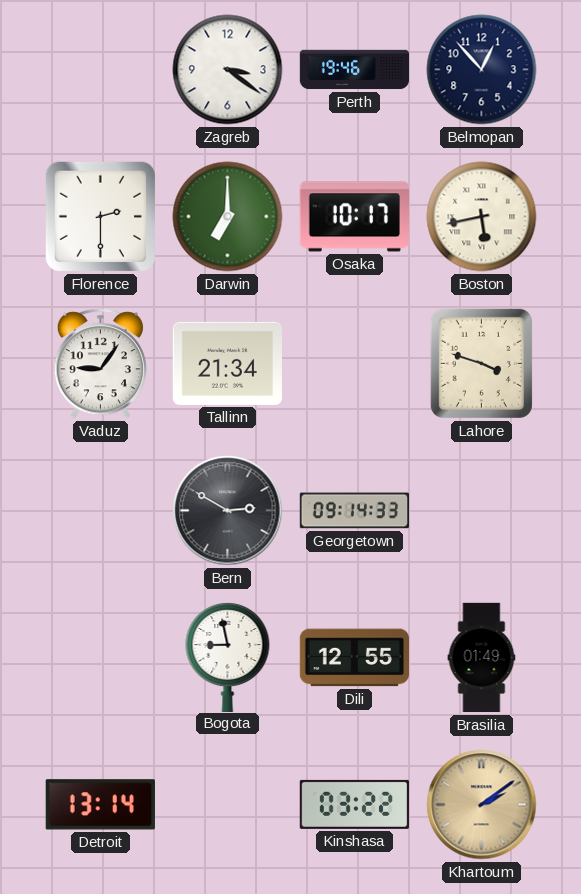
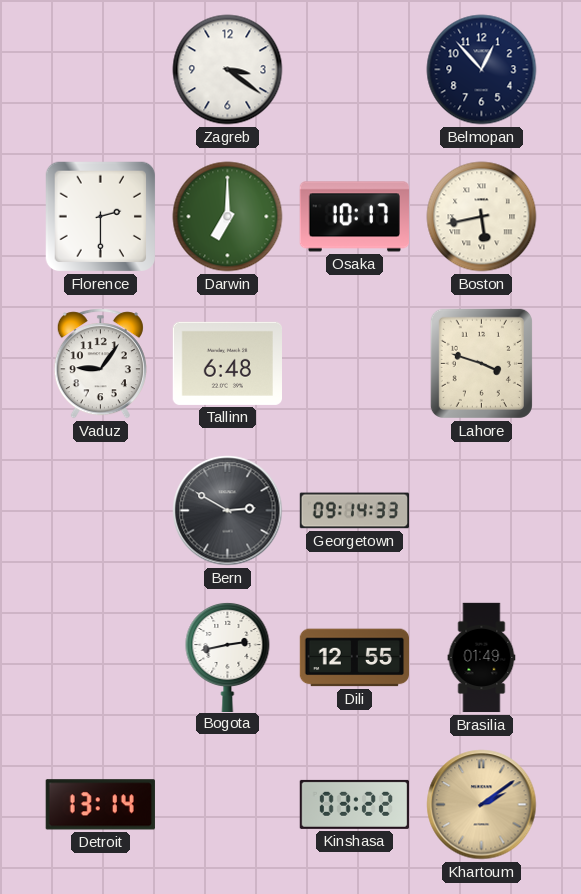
Perth: 19:46 -> none
Tallinn: 21:34 -> 6:48
Bogota: 8:58 -> 2:43
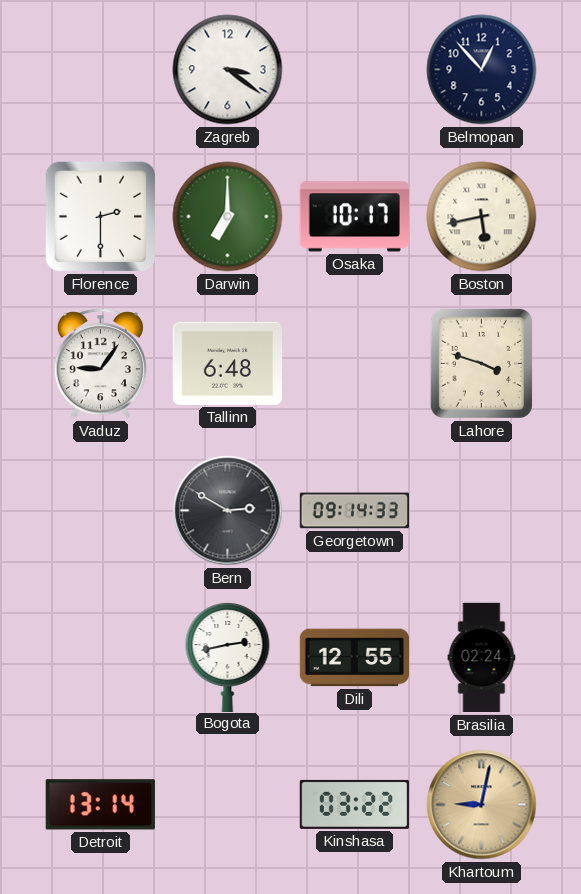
Brasilia: 01:49 -> 02:24
Khartoum: 2:09 -> 9:02
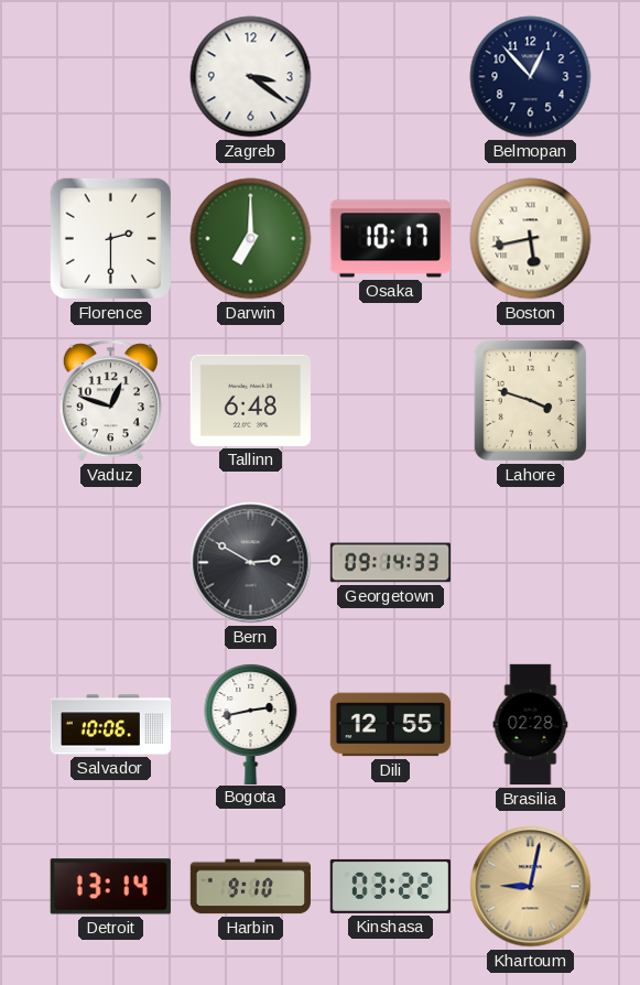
Vaduz: 9:06 -> 12:48
Salvador: none -> 10:06
Brasilia: 02:24 -> 02:28
Harbin: none -> 9:10
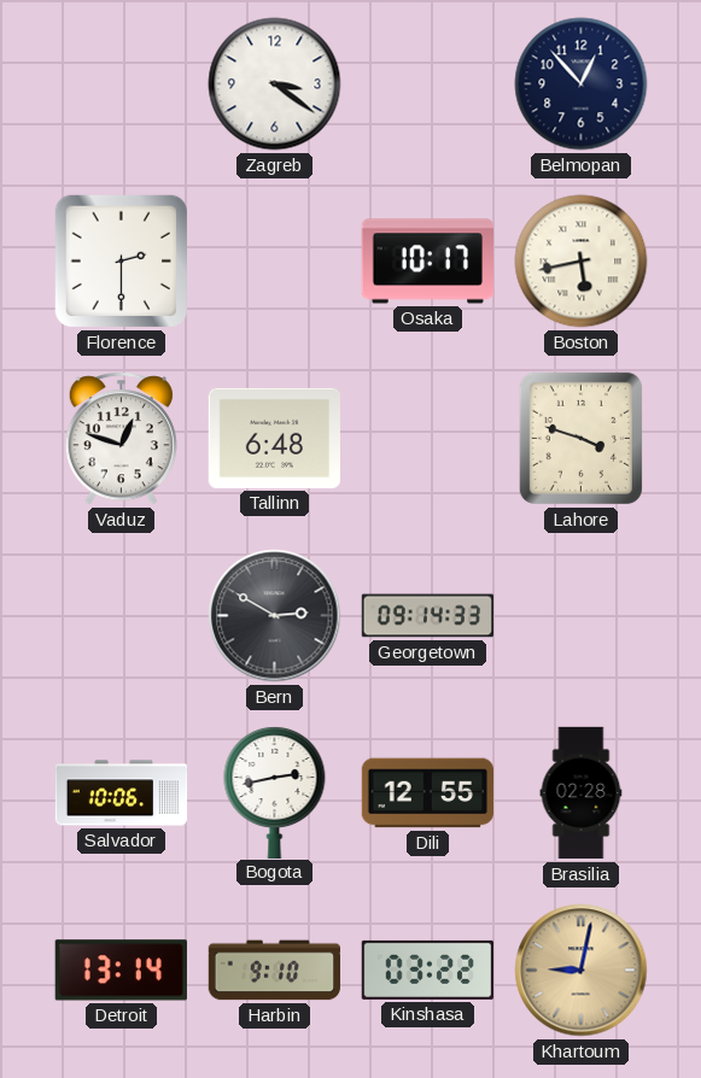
Darwin: 7:00 -> none
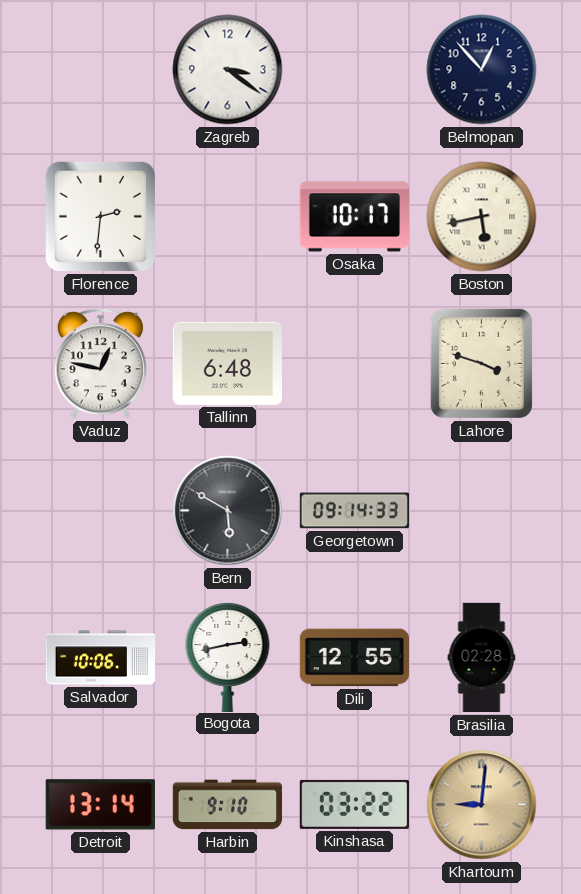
Florence: 2:30 -> 2:31
Vaduz: 12:48 -> 12:47
Bern: 2:50 -> 5:50
Khartoum: 9:02 -> 9:01
